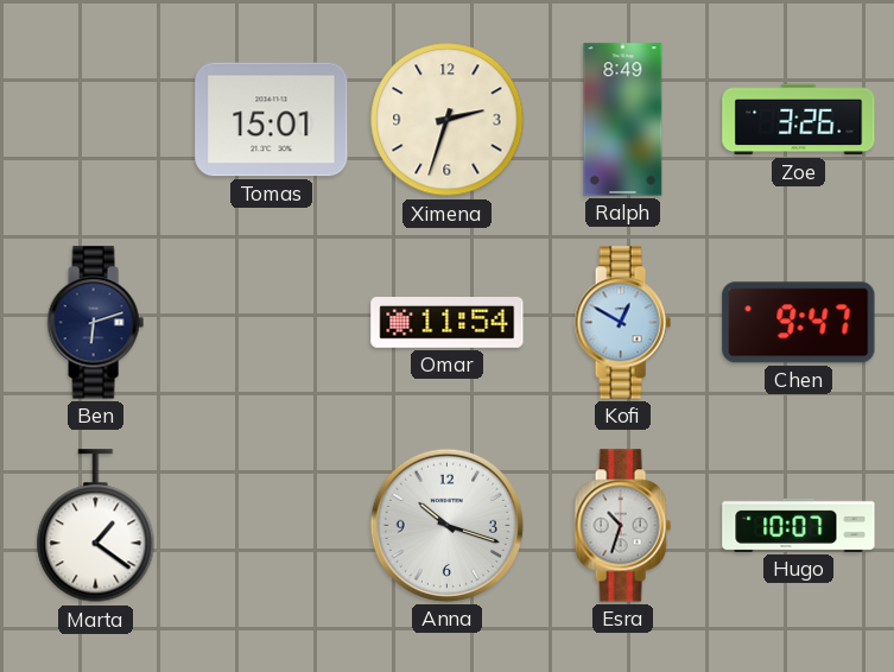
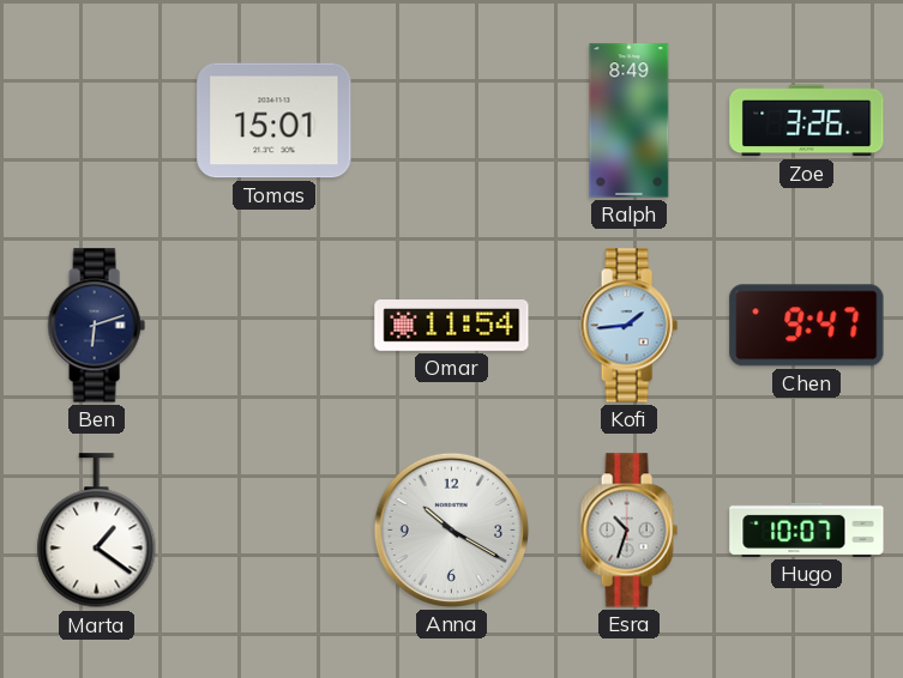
Ximena: 2:33 -> none
Kofi: 12:50 -> 1:44
Anna: 10:18 -> 10:20
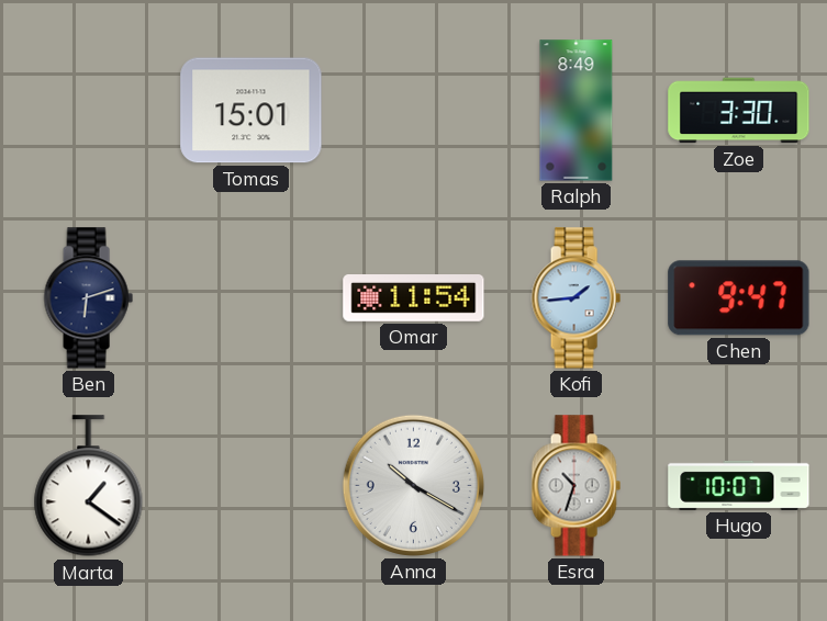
Zoe: 3:26 -> 3:30
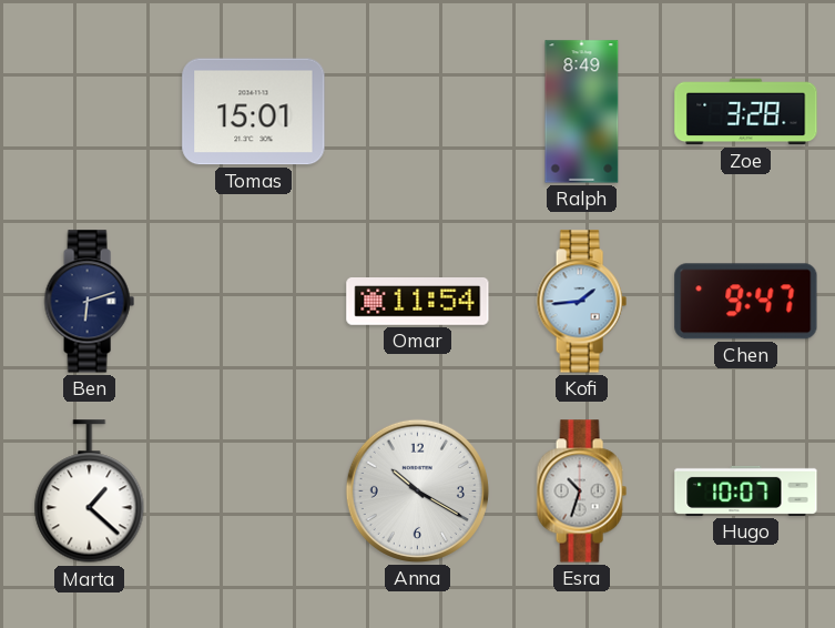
Zoe: 3:30 -> 3:28
Marta: 1:21 -> 1:22
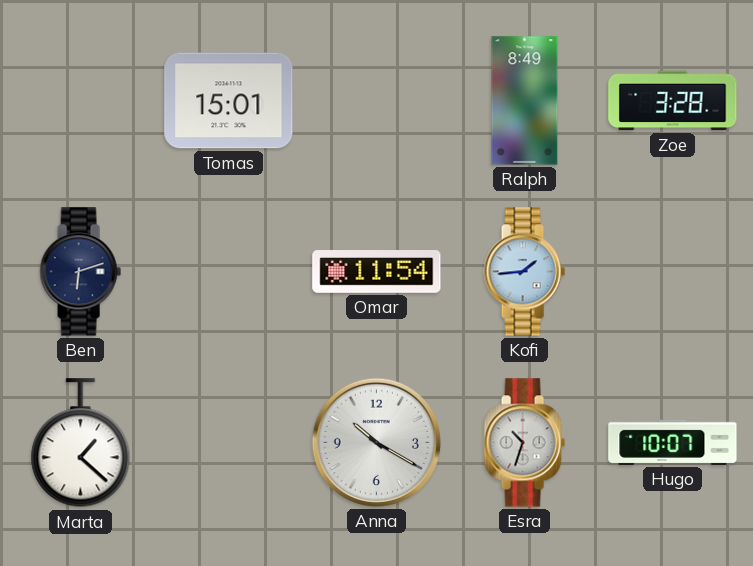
Chen: 9:47 -> none
